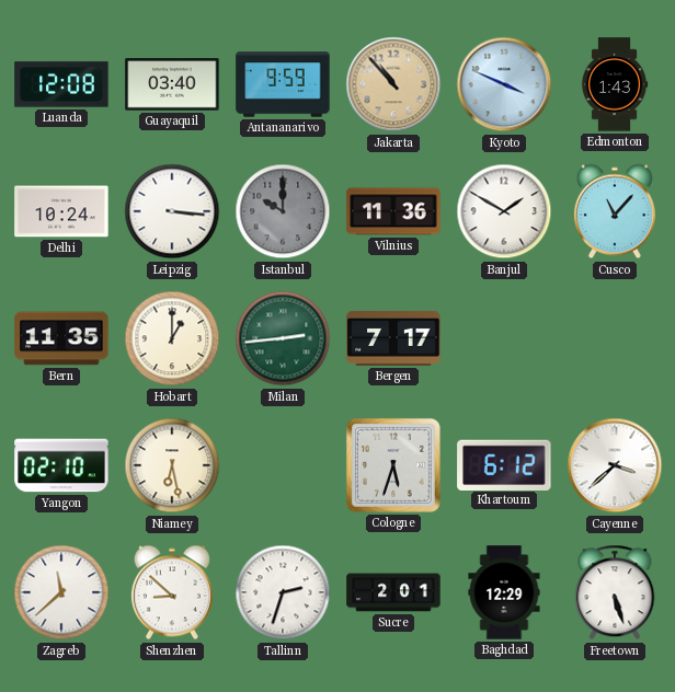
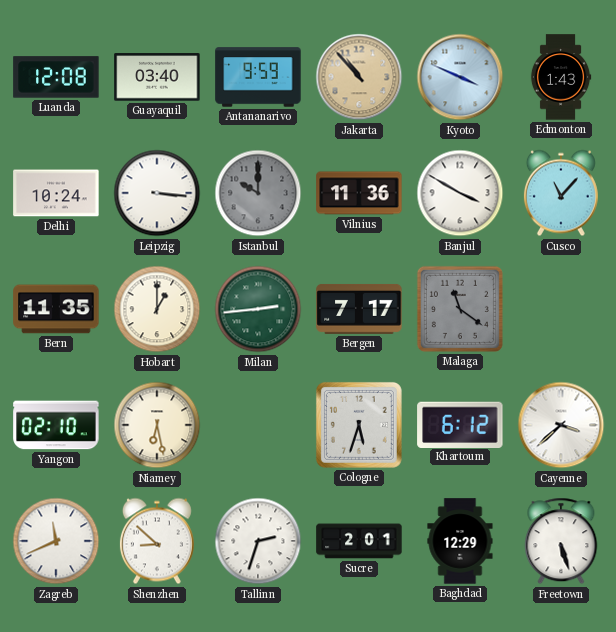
Banjul: 1:50 -> 3:50
Malaga: none -> 11:21
Zagreb: 11:38 -> 11:41
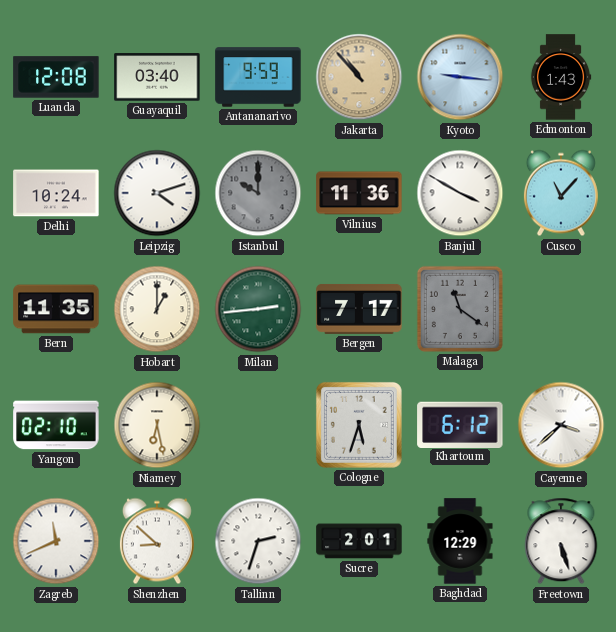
Kyoto: 3:49 -> 9:16
Leipzig: 3:16 -> 4:12
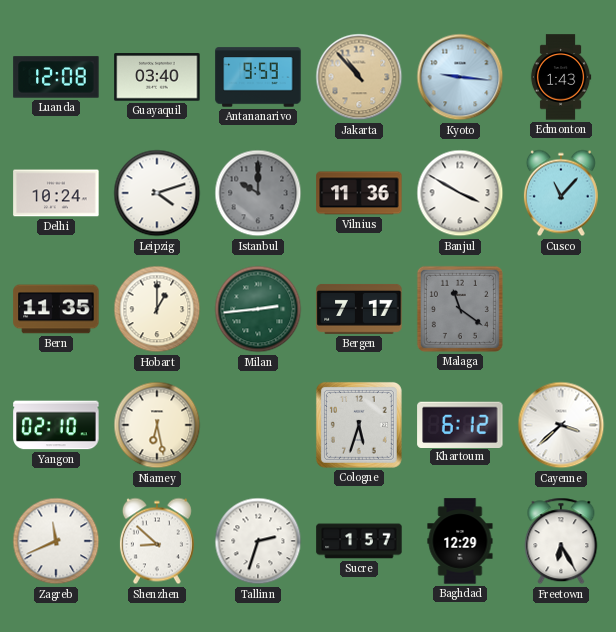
Sucre: 2:01 -> 1:57
Freetown: 5:27 -> 6:25
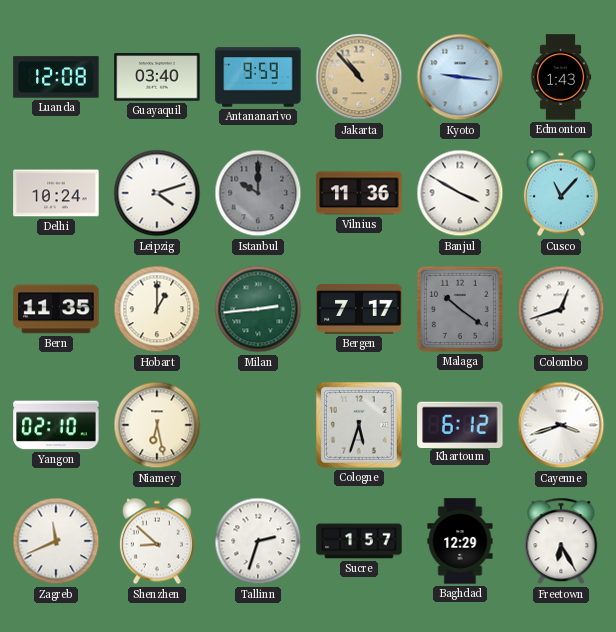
Malaga: 11:21 -> 10:21
Colombo: none -> 12:42
Cayenne: 3:38 -> 3:42
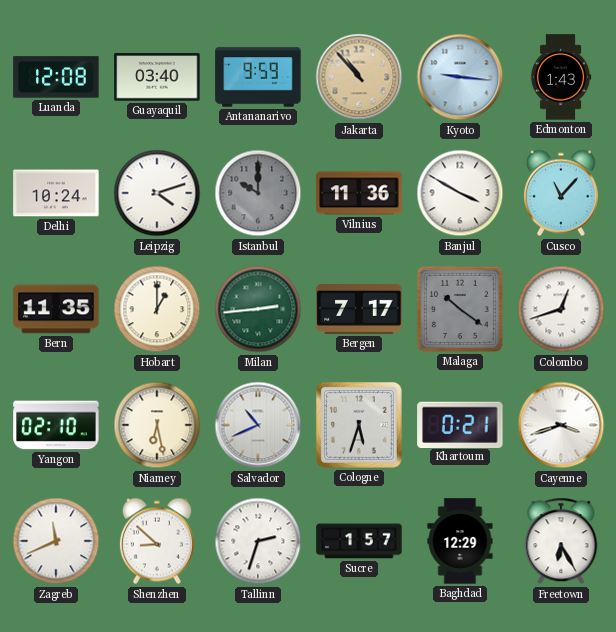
Salvador: none -> 10:41
Khartoum: 6:12 -> 0:21
